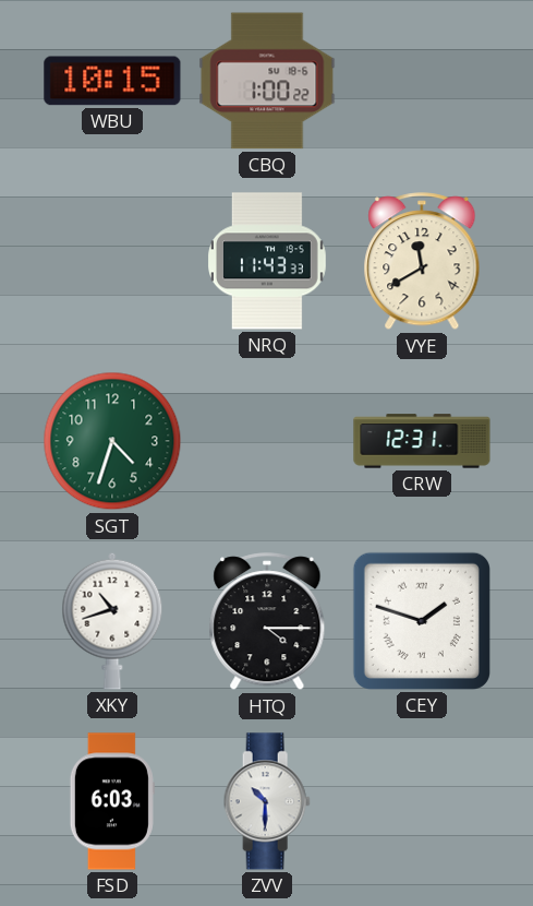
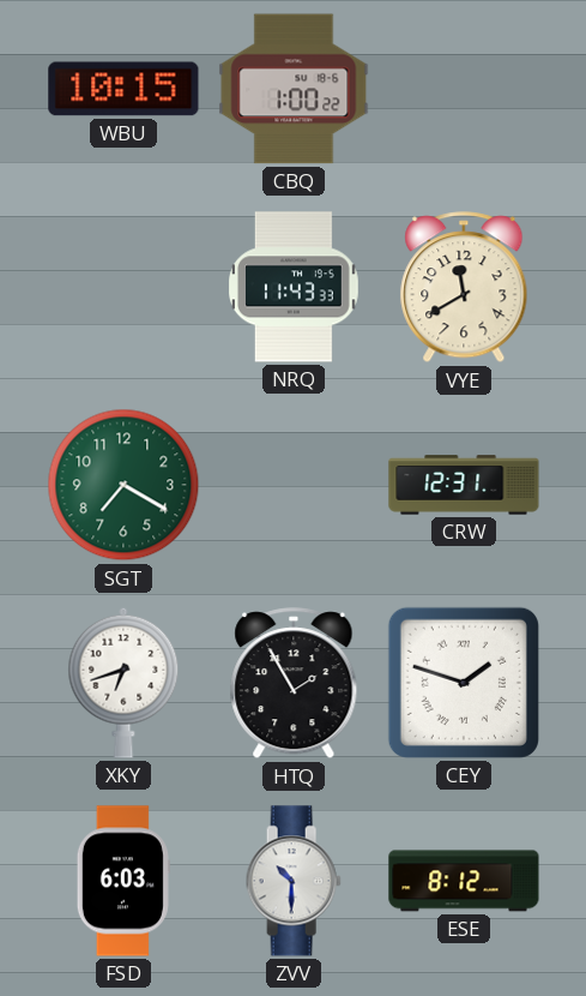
SGT: 4:33 -> 7:20
XKY: 10:42 -> 6:42
HTQ: 4:15 -> 1:55
ESE: none -> 8:12
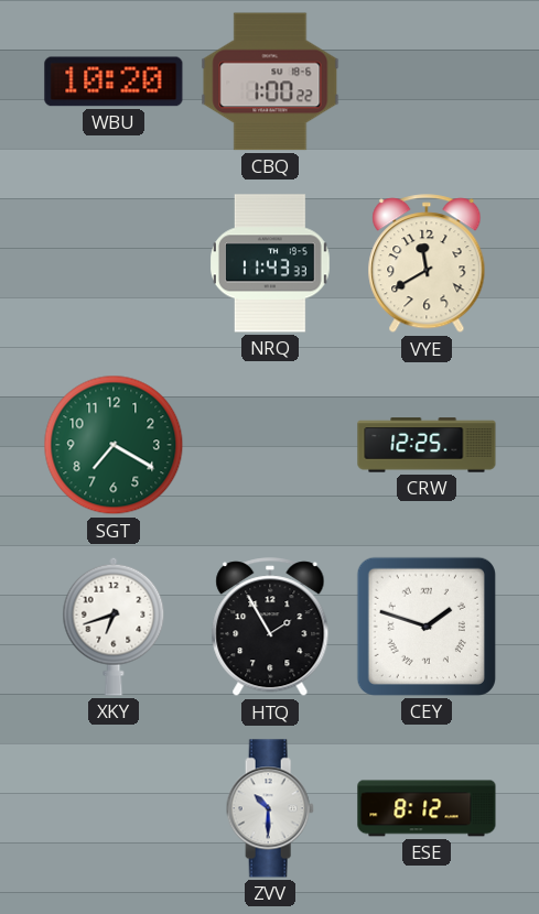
WBU: 10:15 -> 10:20
CRW: 12:31 -> 12:25
FSD: 6:03 -> none
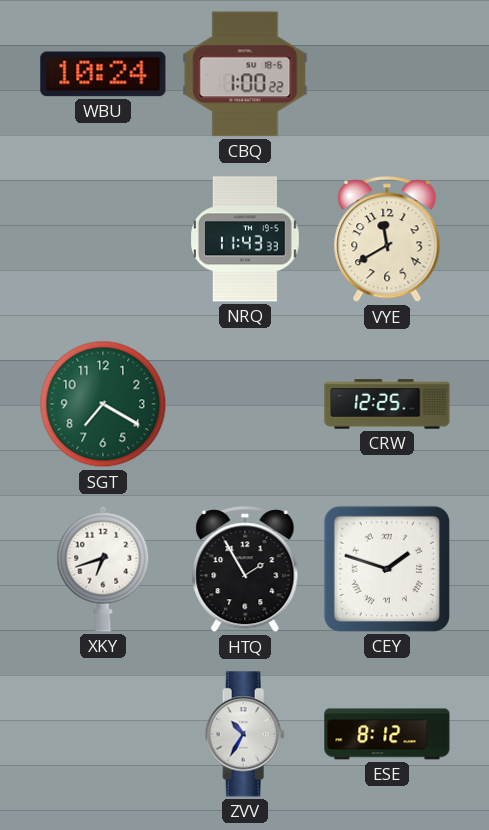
WBU: 10:20 -> 10:24
ZVV: 10:30 -> 10:35
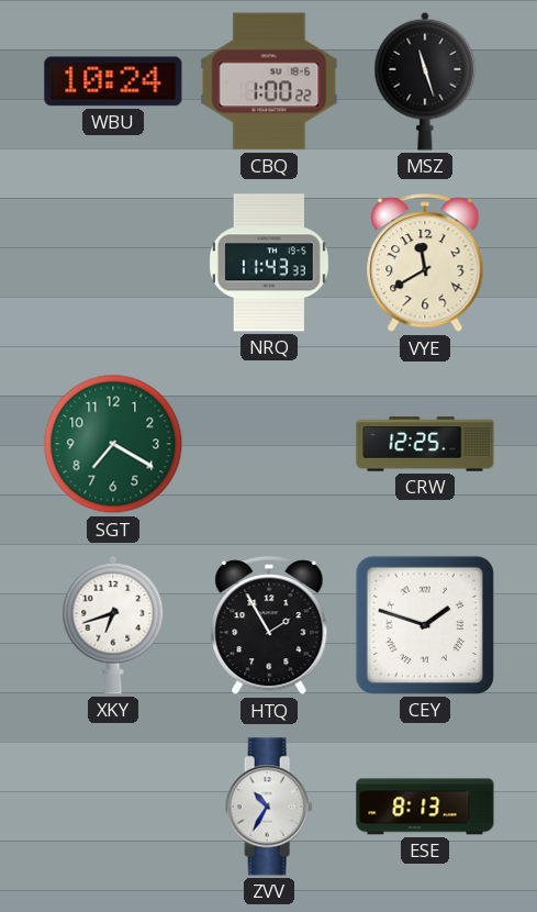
MSZ: none -> 11:27
ESE: 8:12 -> 8:13
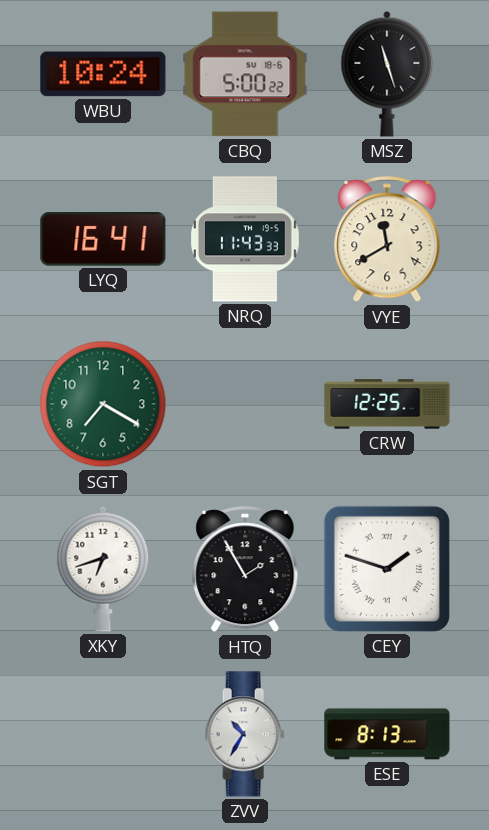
CBQ: 1:00 -> 5:00
LYQ: none -> 16:41
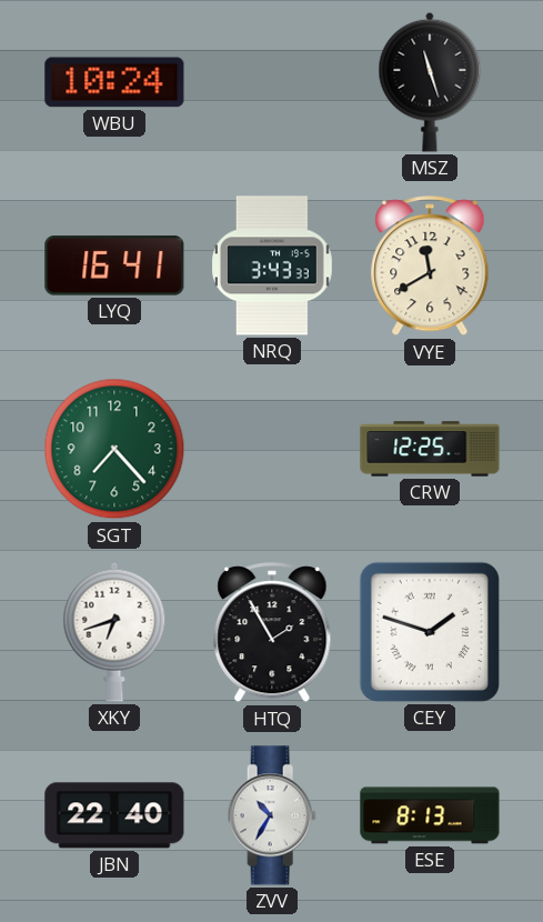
CBQ: 5:00 -> none
NRQ: 11:43 -> 3:43
SGT: 7:20 -> 7:23
JBN: none -> 22:40
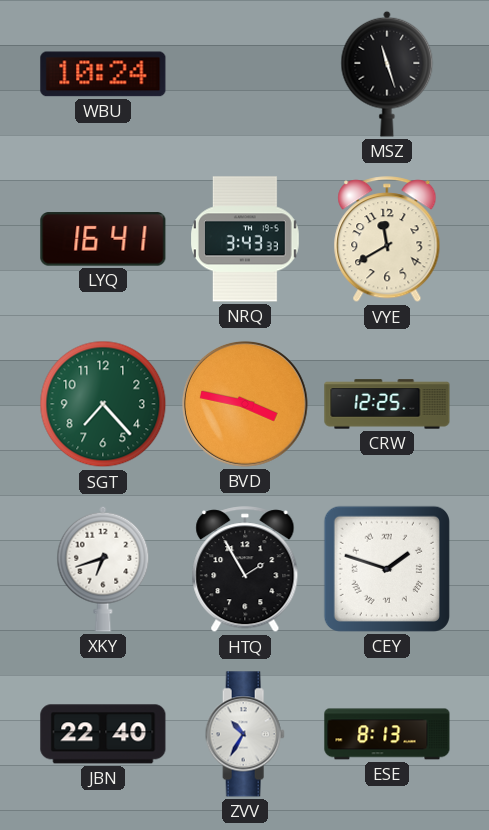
BVD: none -> 3:47
